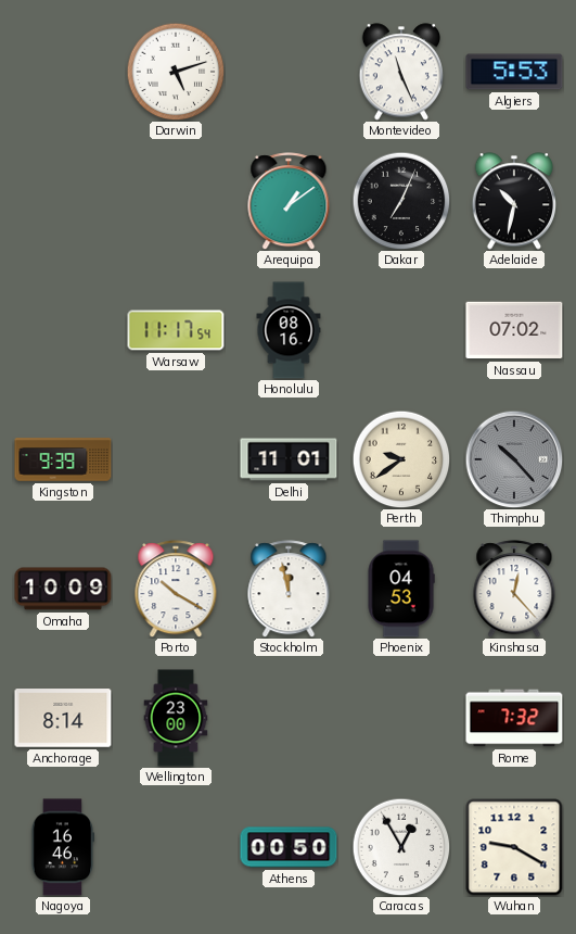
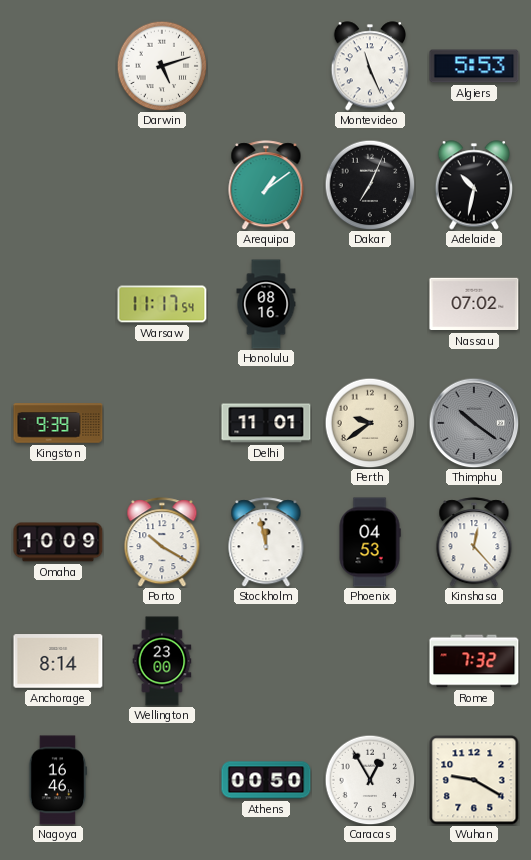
Thimphu: 10:23 -> 10:21
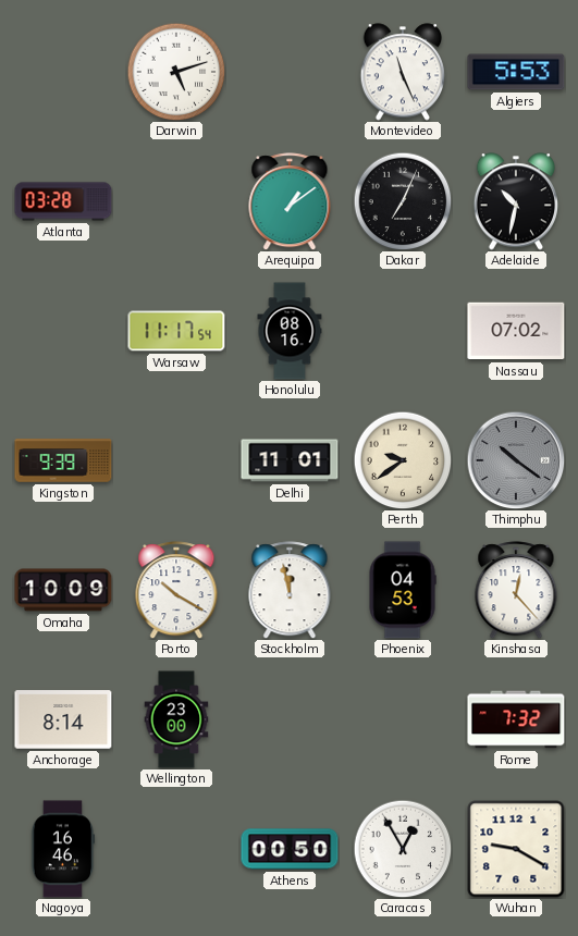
Atlanta: none -> 03:28
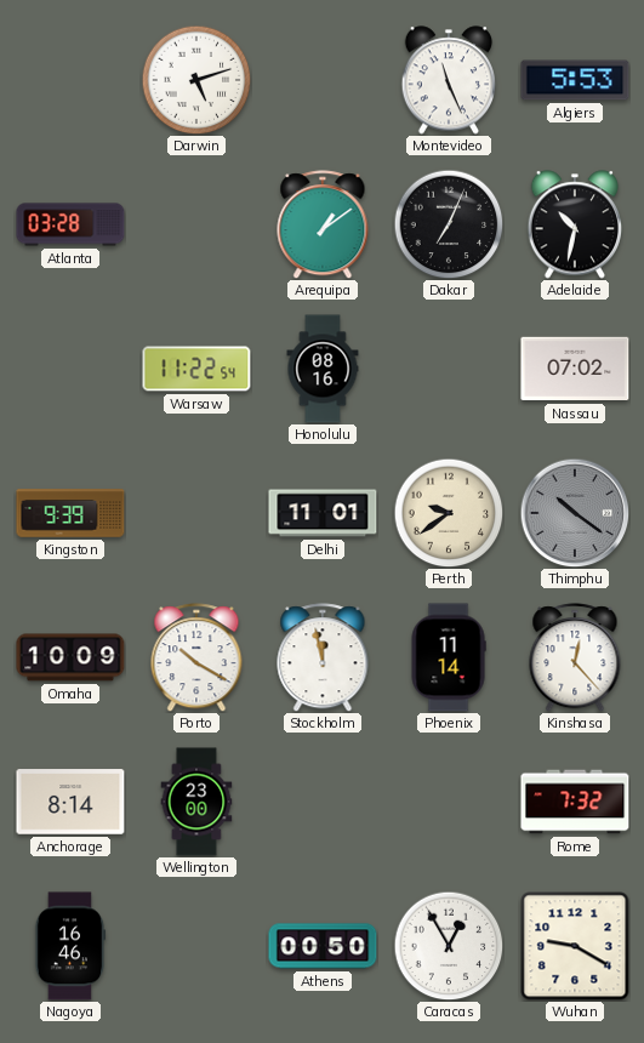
Warsaw: 11:17 -> 11:22
Phoenix: 04:53 -> 11:14
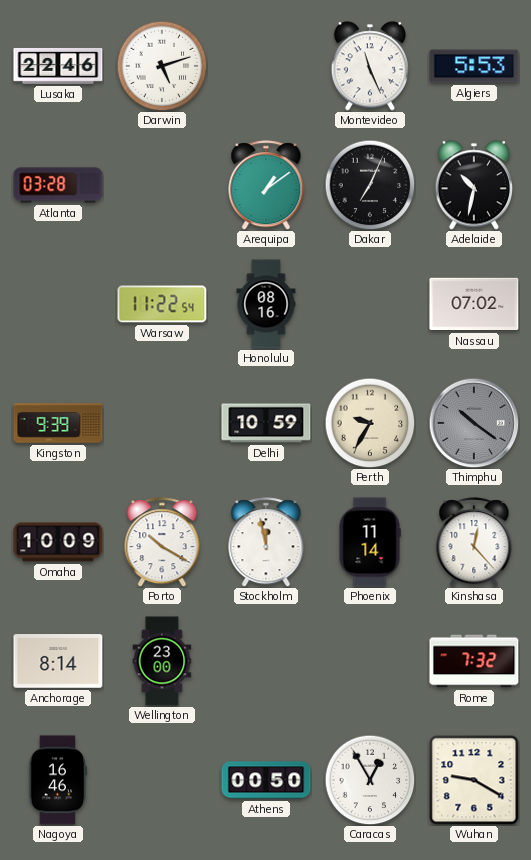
Lusaka: none -> 22:46
Delhi: 11:01 -> 10:59
Perth: 9:39 -> 9:35
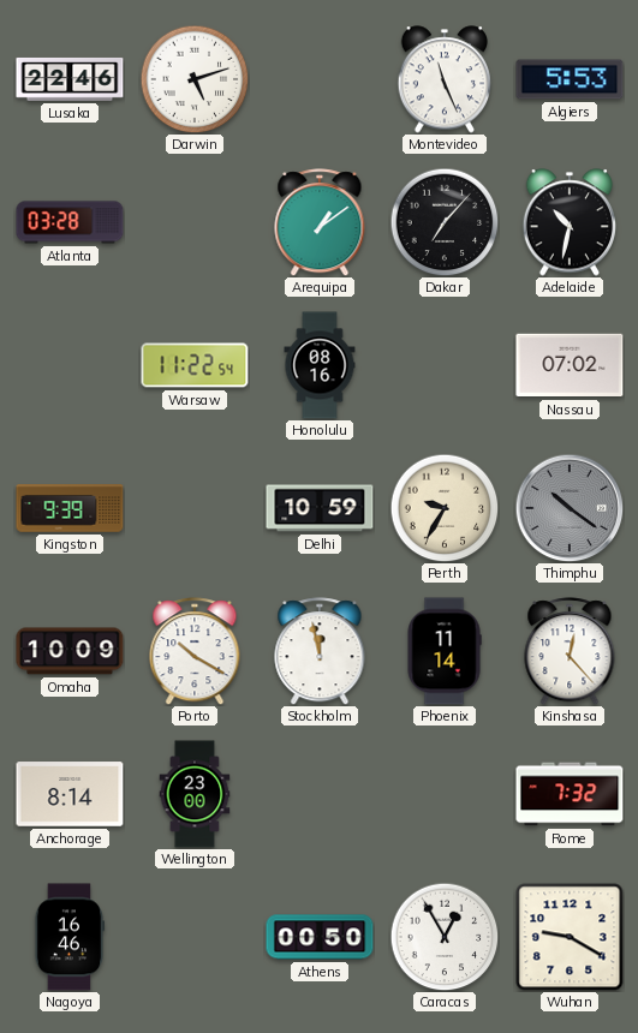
Dakar: 7:04 -> 7:07
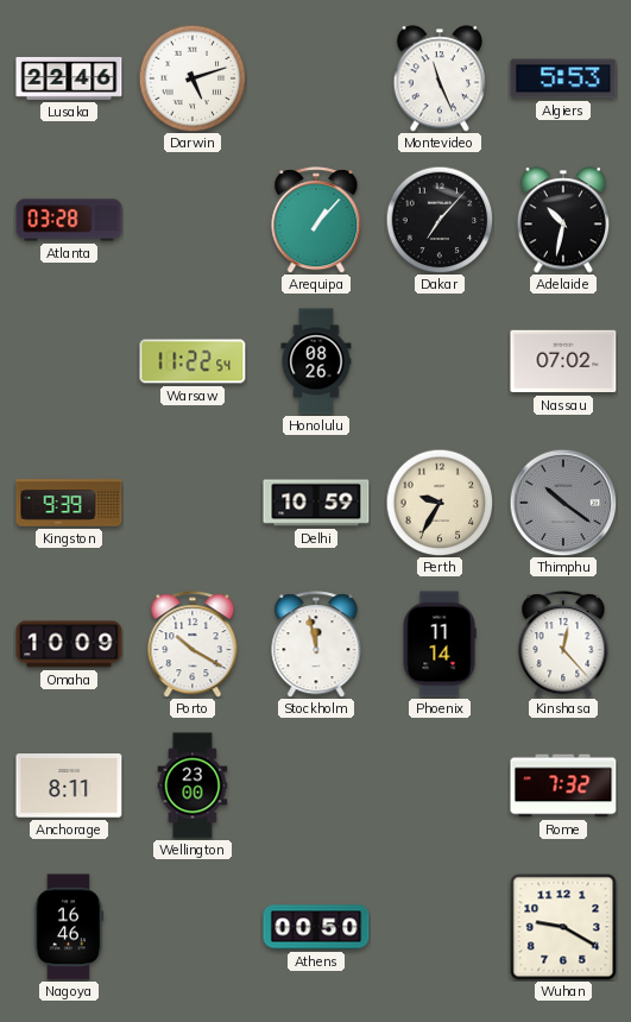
Arequipa: 1:09 -> 1:07
Honolulu: 08:16 -> 08:26
Anchorage: 8:14 -> 8:11
Caracas: 12:55 -> none
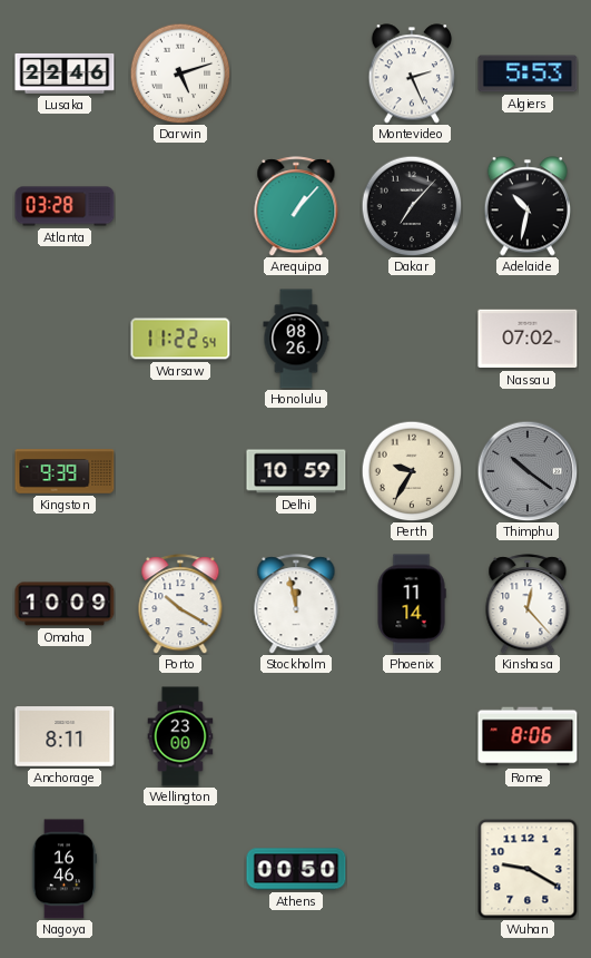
Montevideo: 11:26 -> 2:26
Rome: 7:32 -> 8:06
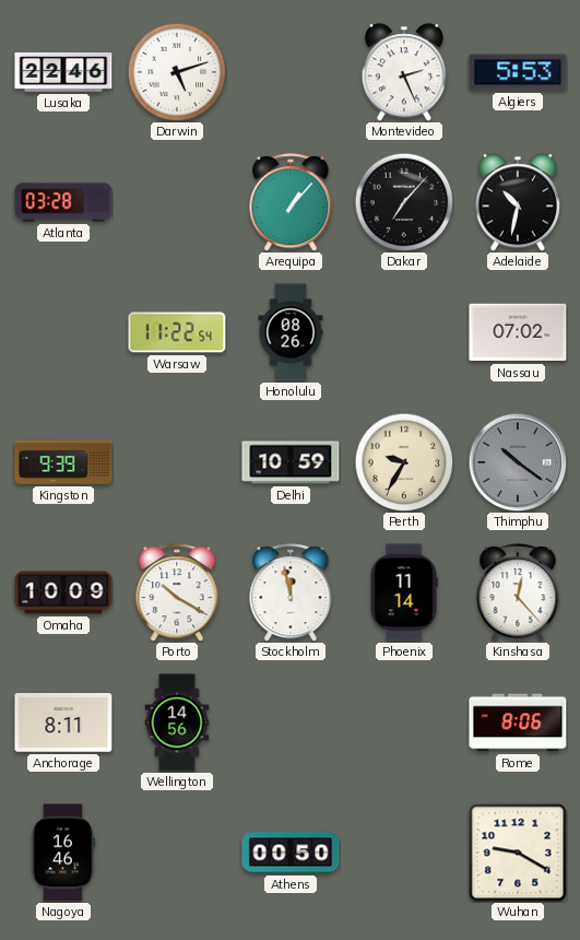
Wellington: 23:00 -> 14:56
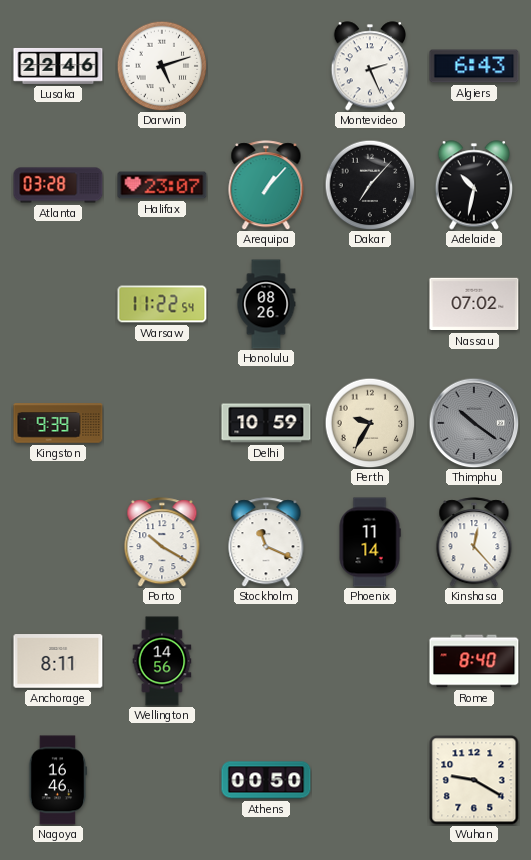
Algiers: 5:53 -> 6:43
Halifax: none -> 23:07
Omaha: 10:09 -> none
Stockholm: 11:58 -> 11:19
Rome: 8:06 -> 8:40
